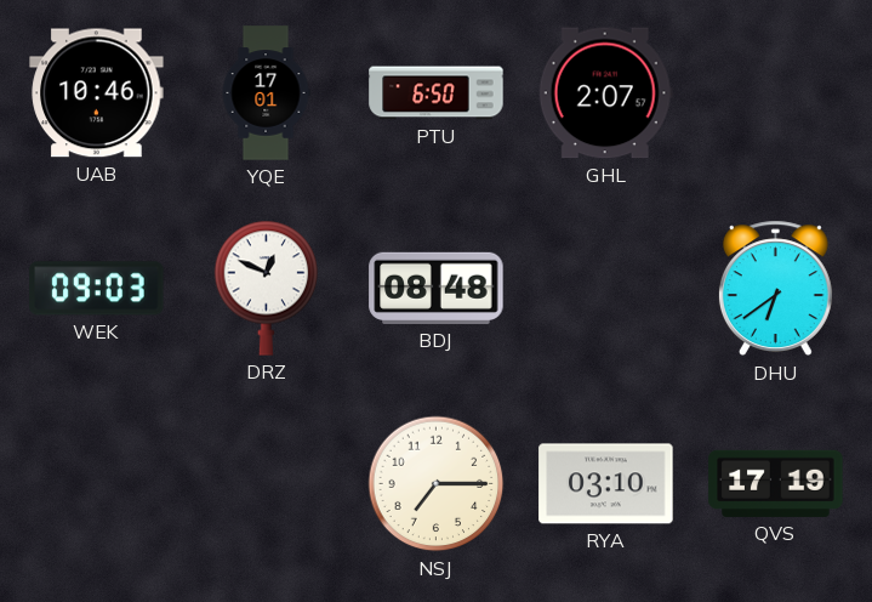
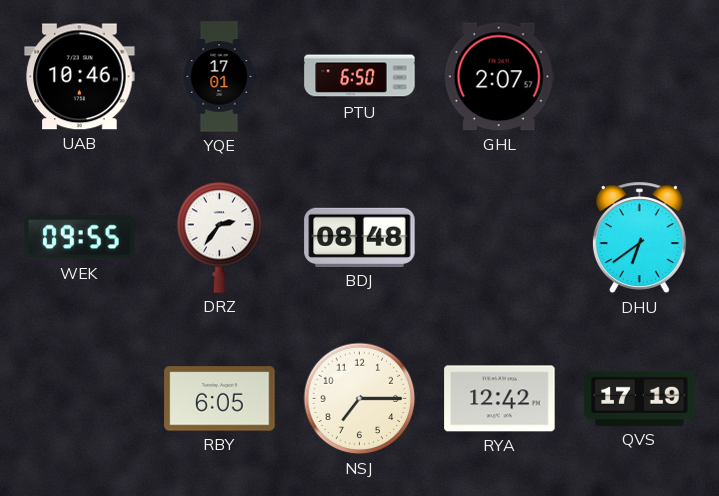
WEK: 09:03 -> 09:55
DRZ: 12:49 -> 2:36
RBY: none -> 6:05
RYA: 03:10 -> 12:42
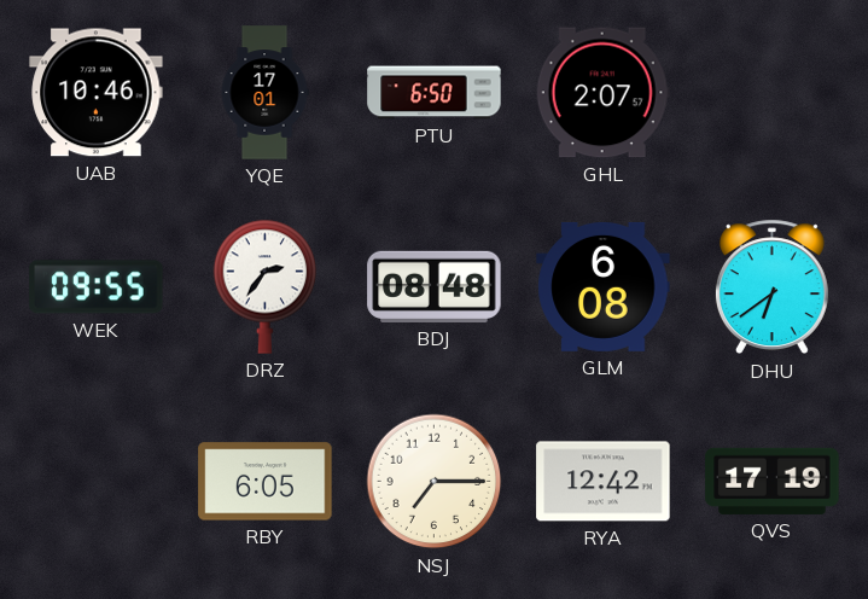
GLM: none -> 6:08
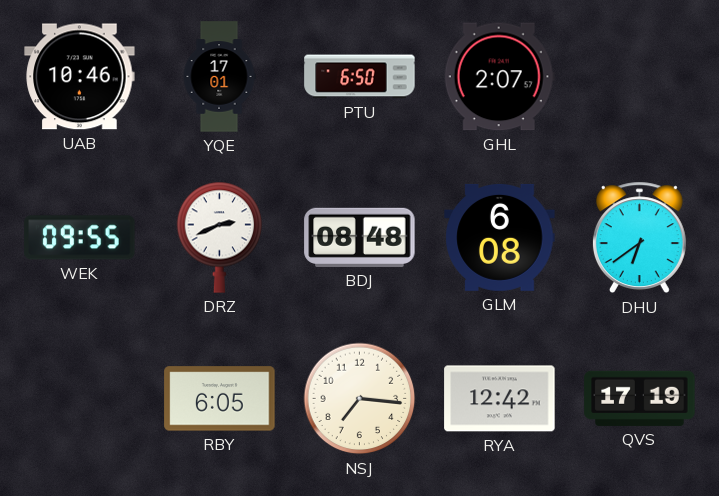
DRZ: 2:36 -> 2:41
NSJ: 7:15 -> 7:16
